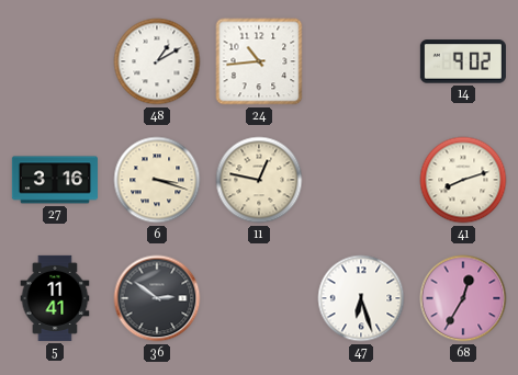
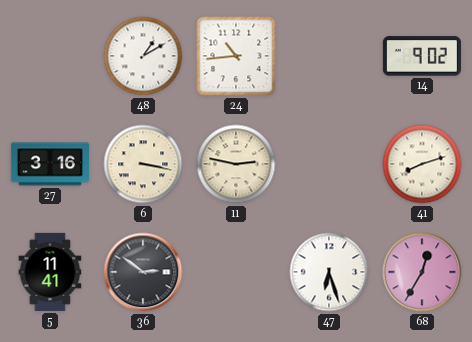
6: 3:18 -> 3:17
11: 12:47 -> 2:47
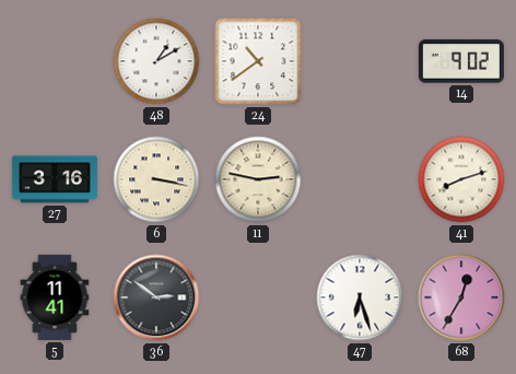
24: 10:44 -> 10:39
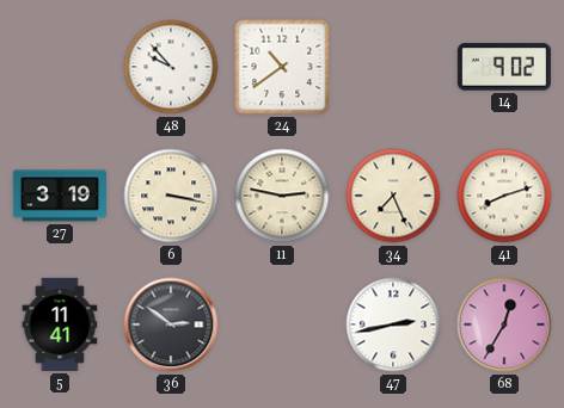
48: 1:10 -> 9:53
27: 3:16 -> 3:19
34: none -> 7:26
47: 6:27 -> 2:43
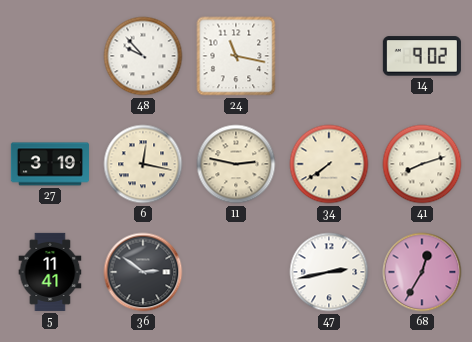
24: 10:39 -> 11:17
6: 3:17 -> 12:17
34: 7:26 -> 7:39
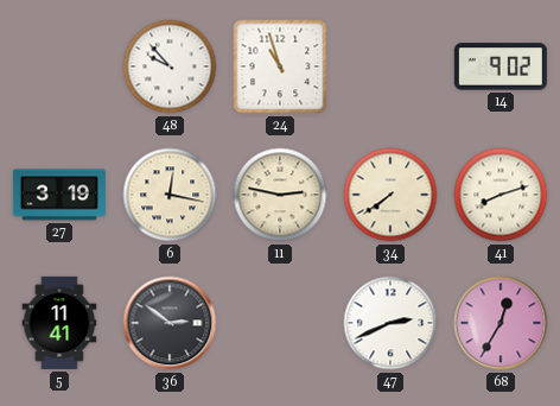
24: 11:17 -> 10:57
47: 2:43 -> 2:41
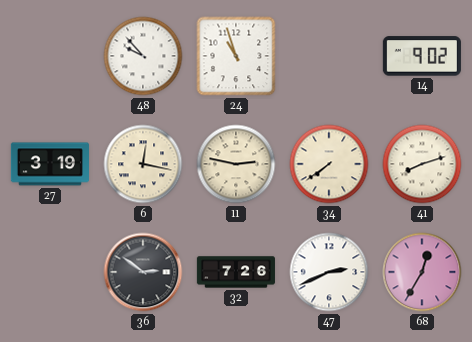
5: 11:41 -> none
32: none -> 7:26
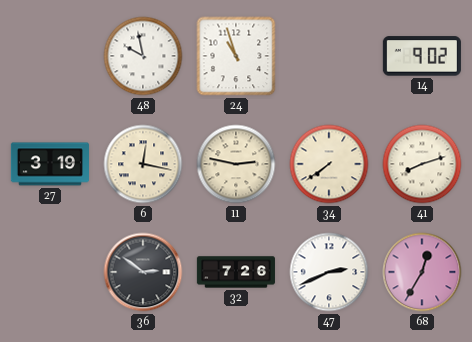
48: 9:53 -> 9:58
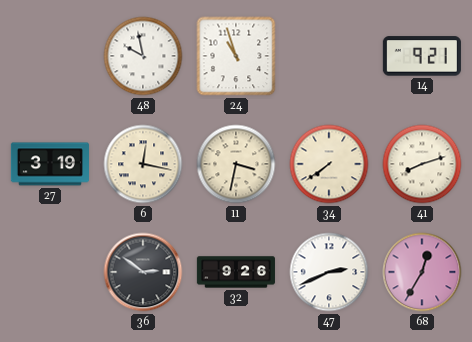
14: 9:02 -> 9:21
11: 2:47 -> 3:32
32: 7:26 -> 9:26
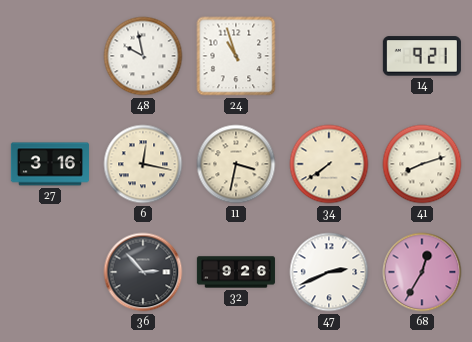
27: 3:19 -> 3:16
36: 2:51 -> 2:53
